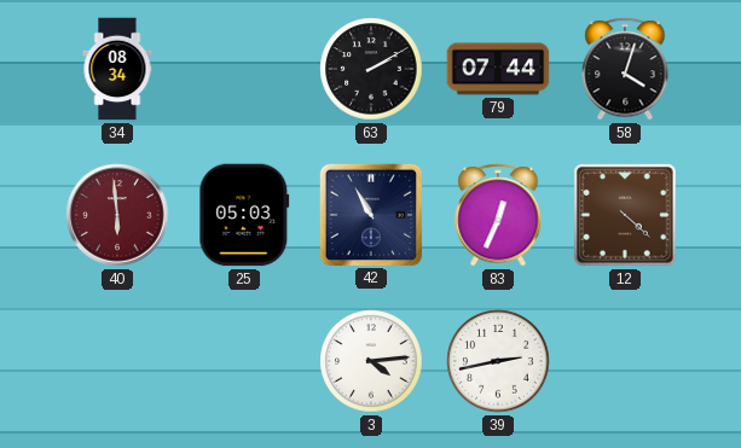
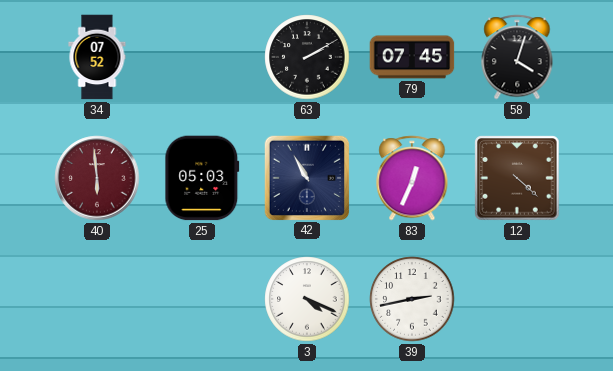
34: 08:34 -> 07:52
79: 07:44 -> 07:45
3: 4:14 -> 4:19
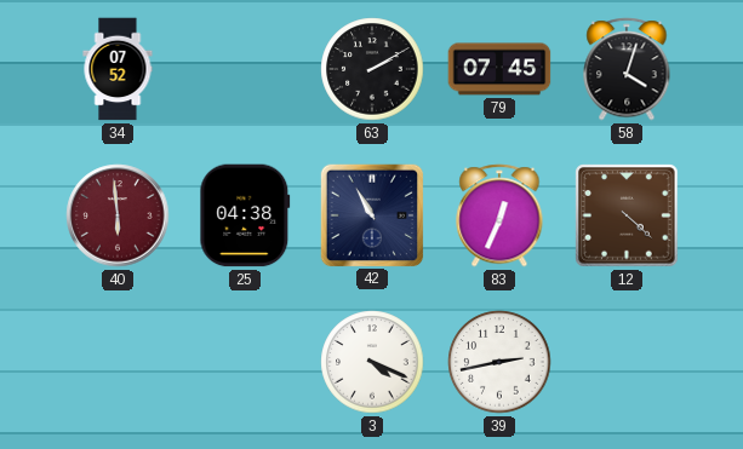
25: 05:03 -> 04:38
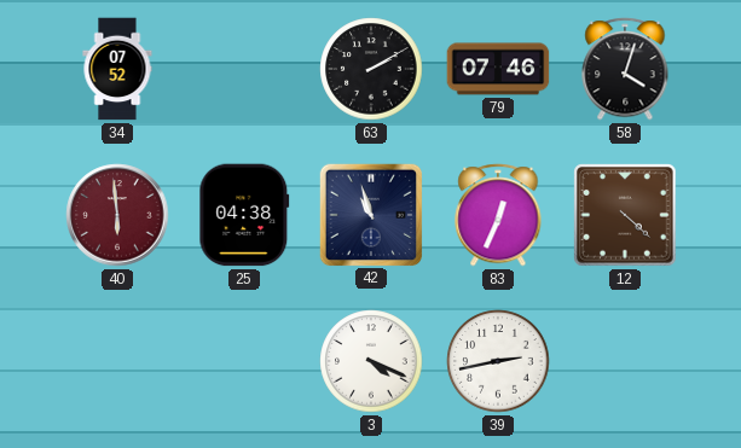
79: 07:45 -> 07:46
42: 10:55 -> 10:57
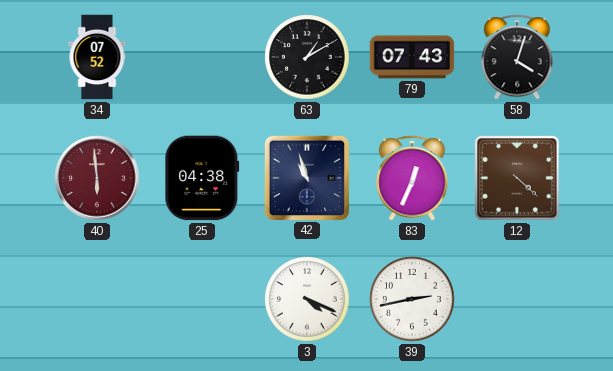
63: 2:10 -> 1:10
79: 07:46 -> 07:43
